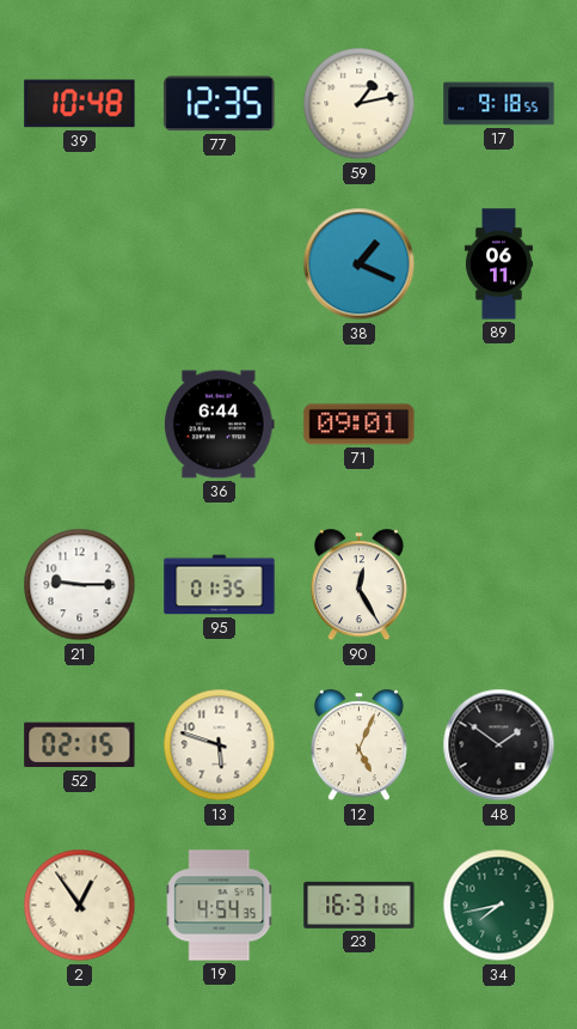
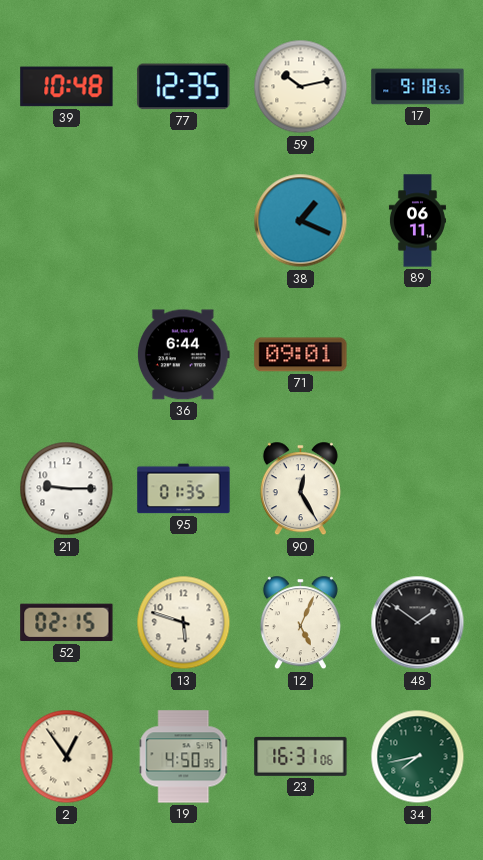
59: 1:13 -> 10:13
19: 4:54 -> 4:50
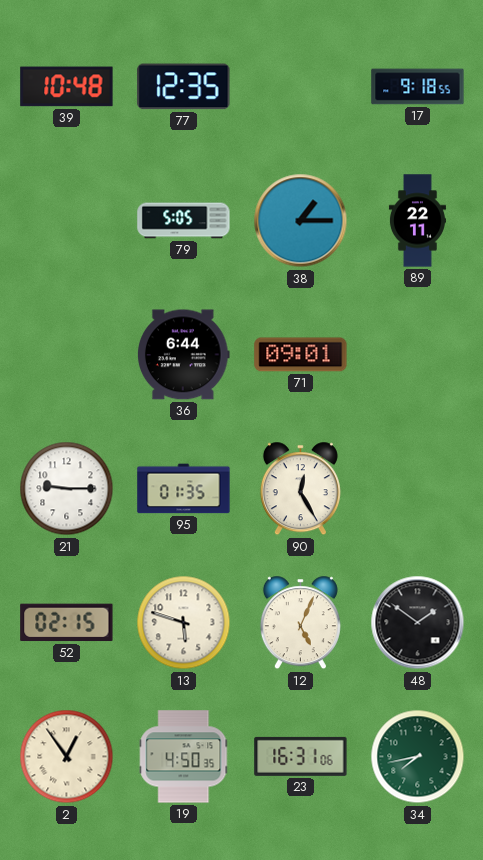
59: 10:13 -> none
79: none -> 5:05
38: 1:19 -> 1:15
89: 06:11 -> 22:11
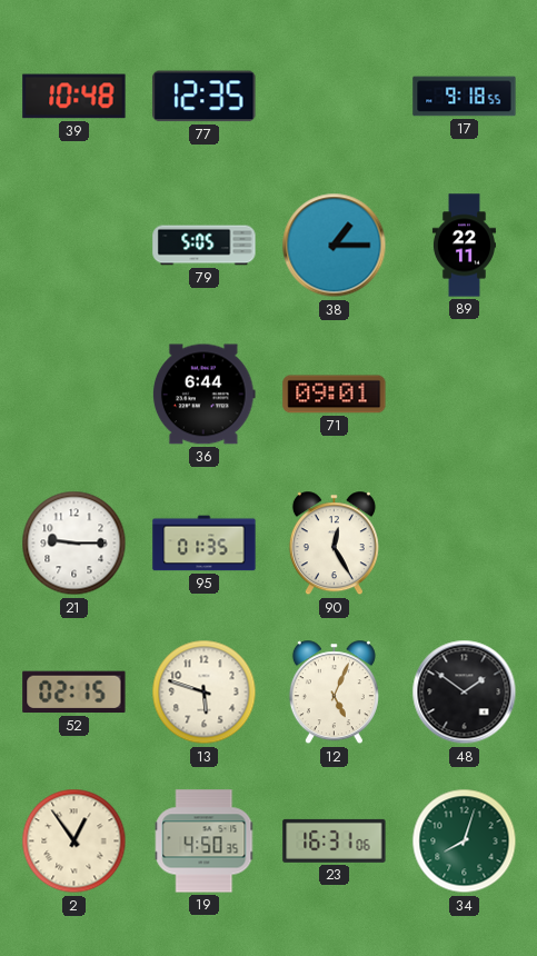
34: 7:43 -> 8:03
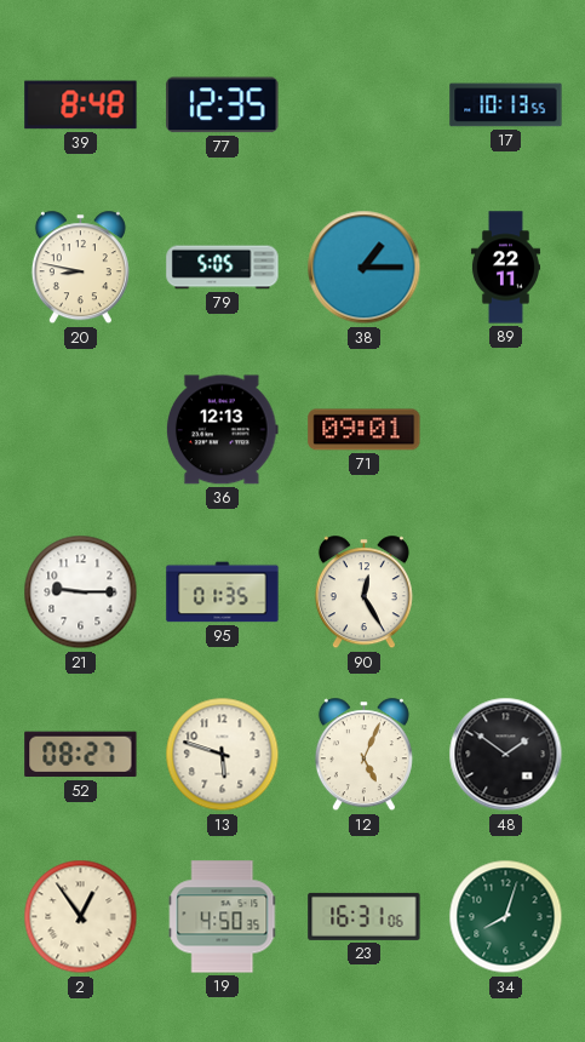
39: 10:48 -> 8:48
17: 9:18 -> 10:13
20: none -> 8:47
36: 6:44 -> 12:13
52: 02:15 -> 08:27
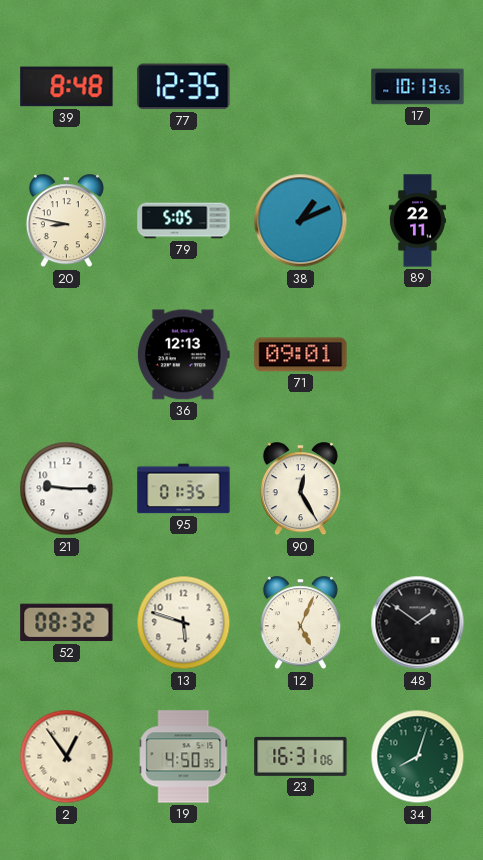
38: 1:15 -> 1:11
52: 08:27 -> 08:32
